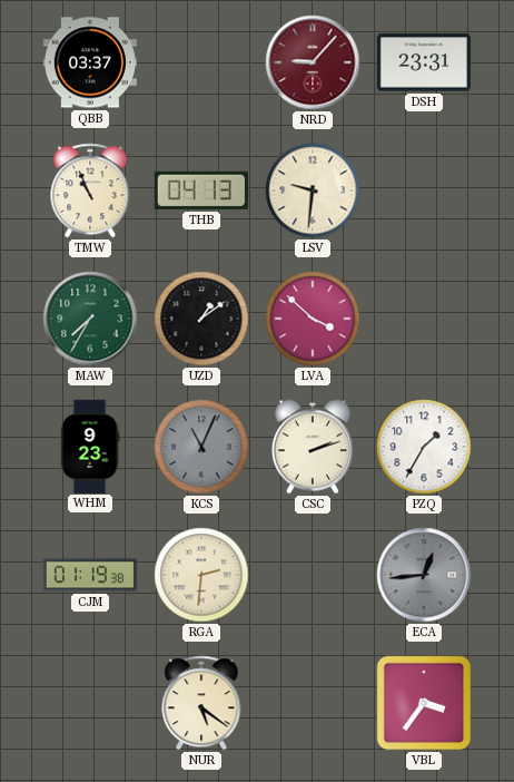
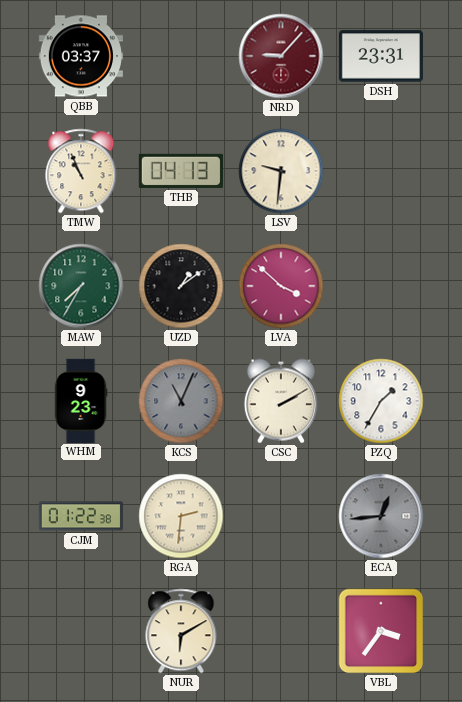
CSC: 2:12 -> 2:10
CJM: 01:19 -> 01:22
NUR: 5:21 -> 6:10
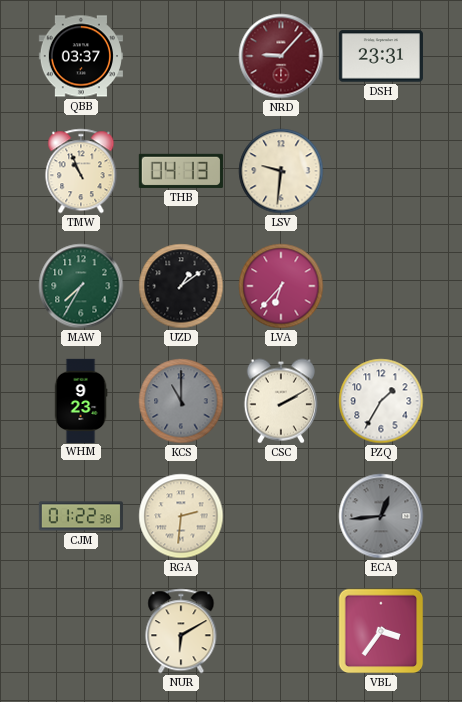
LVA: 3:52 -> 6:37
KCS: 11:04 -> 11:00
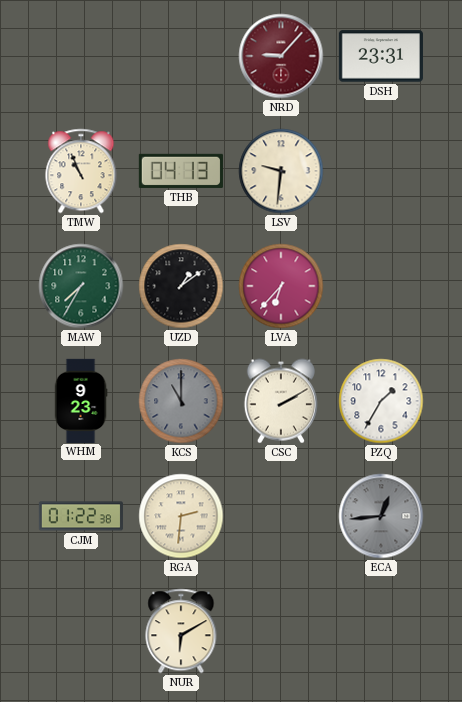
QBB: 03:37 -> none
VBL: 3:36 -> none
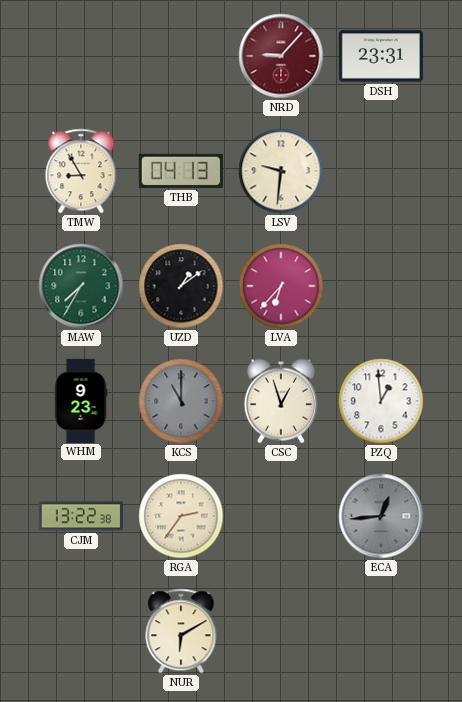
TMW: 10:56 -> 8:55
CSC: 2:10 -> 12:57
PZQ: 1:35 -> 12:59
CJM: 01:22 -> 13:22
RGA: 2:31 -> 2:36
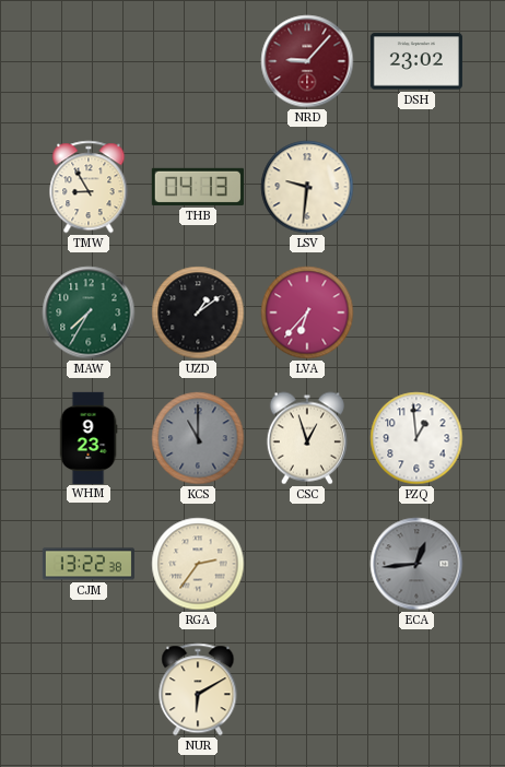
DSH: 23:31 -> 23:02
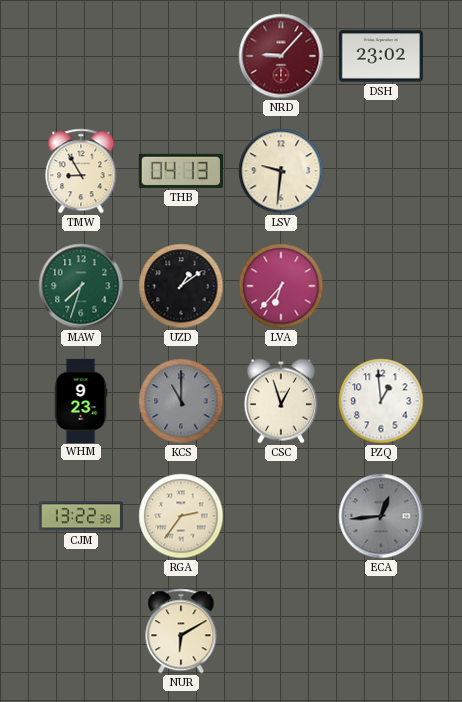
MAW: 7:35 -> 7:33
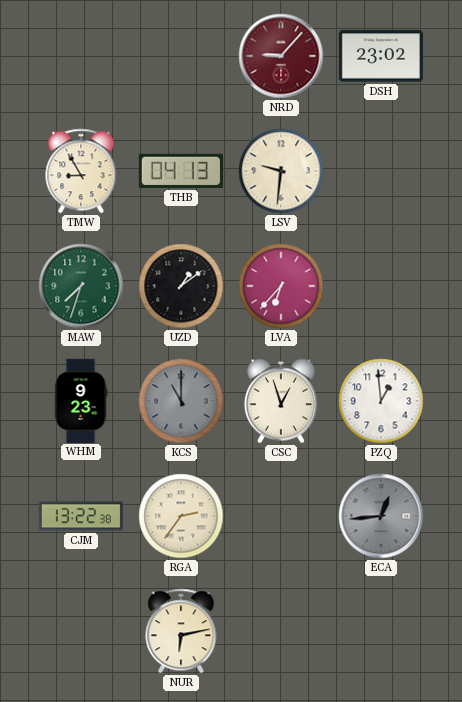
NUR: 6:10 -> 6:13
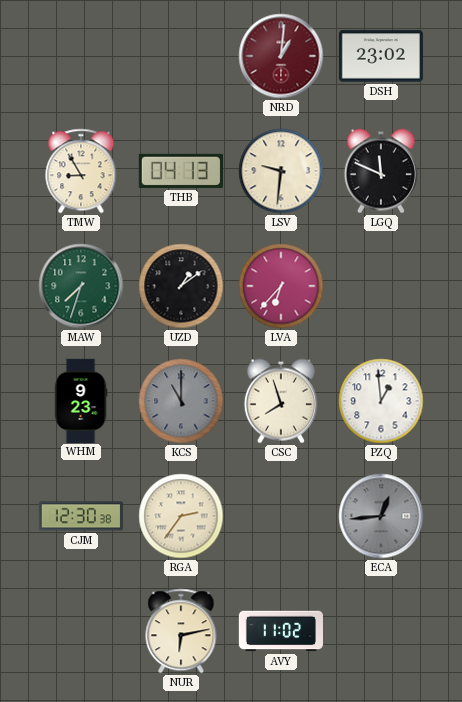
NRD: 9:07 -> 1:01
LGQ: none -> 11:49
CSC: 12:57 -> 7:57
CJM: 13:22 -> 12:30
AVY: none -> 11:02
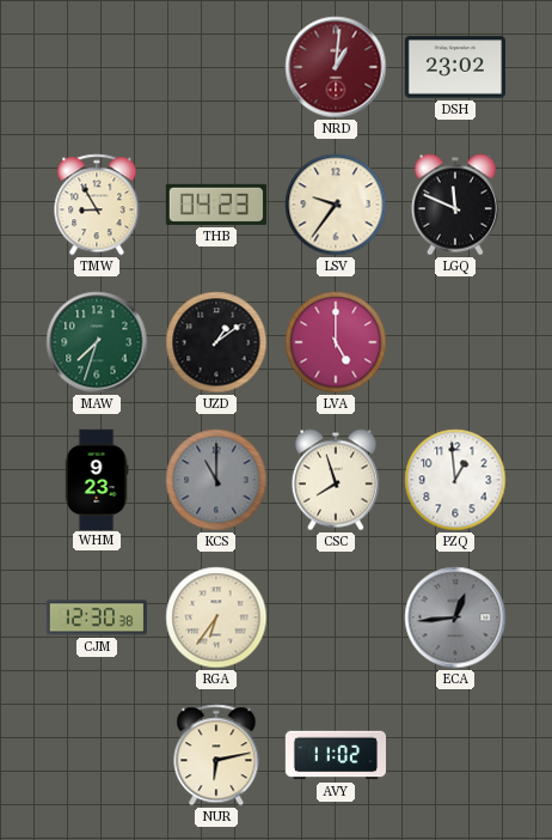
THB: 04:13 -> 04:23
LSV: 9:31 -> 9:36
LVA: 6:37 -> 5:00
RGA: 2:36 -> 6:36
